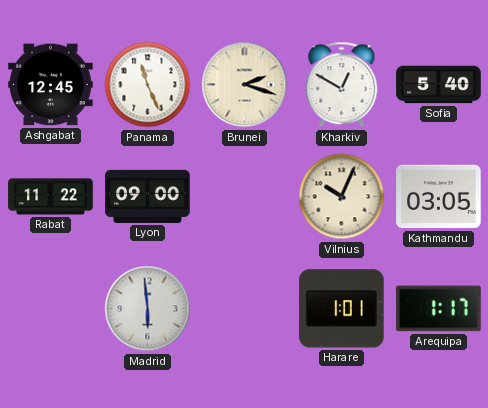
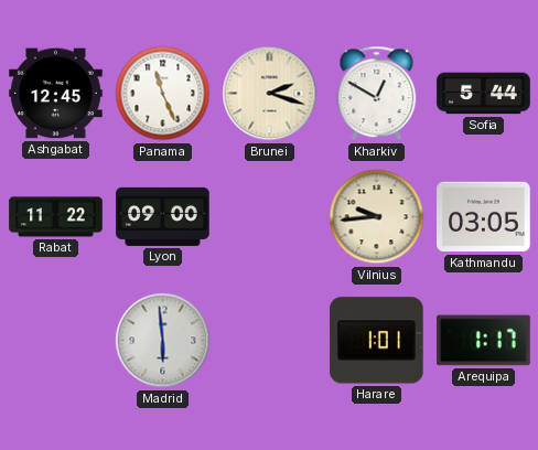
Sofia: 5:40 -> 5:44
Vilnius: 10:04 -> 9:44
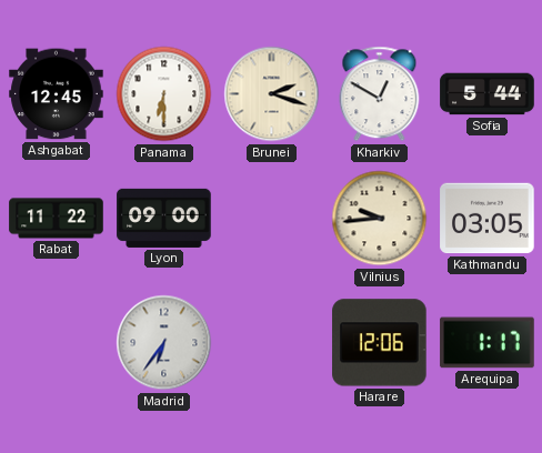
Panama: 11:26 -> 6:30
Madrid: 5:59 -> 6:36
Harare: 1:01 -> 12:06
